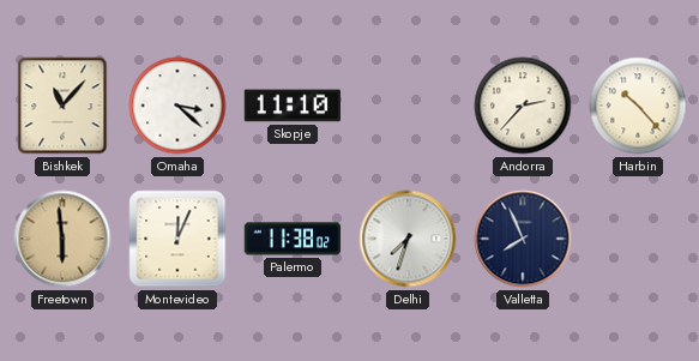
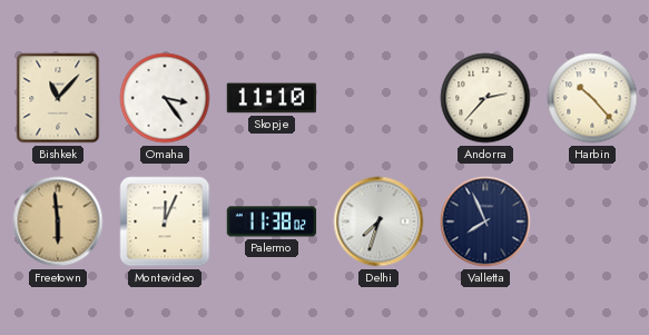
Omaha: 3:22 -> 3:24
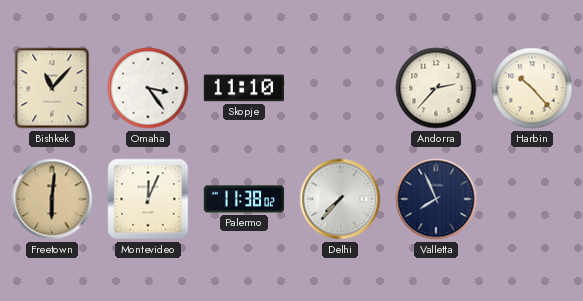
Freetown: 5:59 -> 6:01
Delhi: 7:33 -> 7:37
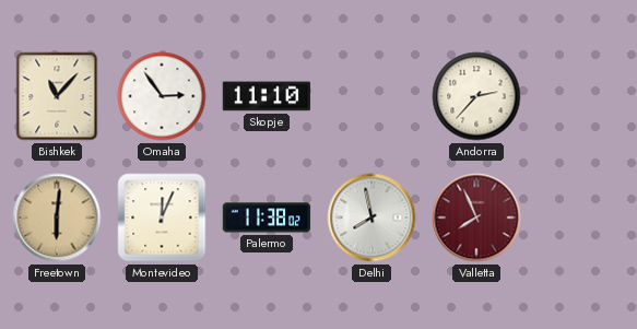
Omaha: 3:24 -> 2:54
Harbin: 10:23 -> none
Delhi: 7:37 -> 7:58
Valletta dial: navy -> burgundy
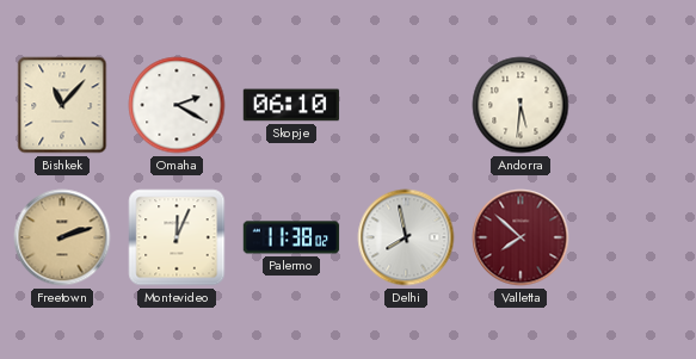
Omaha: 2:54 -> 2:20
Skopje: 11:10 -> 06:10
Andorra: 2:37 -> 5:31
Freetown: 6:01 -> 2:12
Valletta: 7:56 -> 7:52
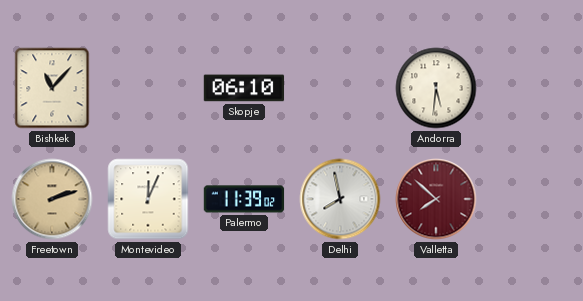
Omaha: 2:20 -> none
Palermo: 11:38 -> 11:39
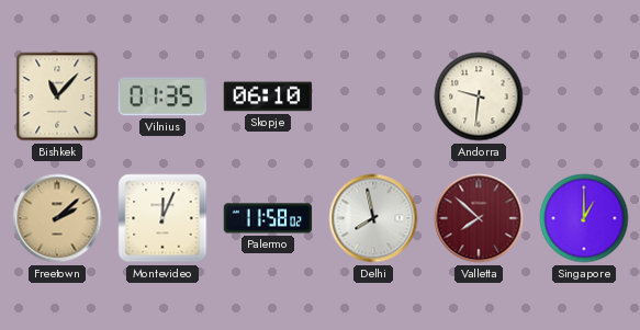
Vilnius: none -> 01:35
Andorra: 5:31 -> 9:31
Freetown: 2:12 -> 2:08
Palermo: 11:39 -> 11:58
Singapore: none -> 1:00
